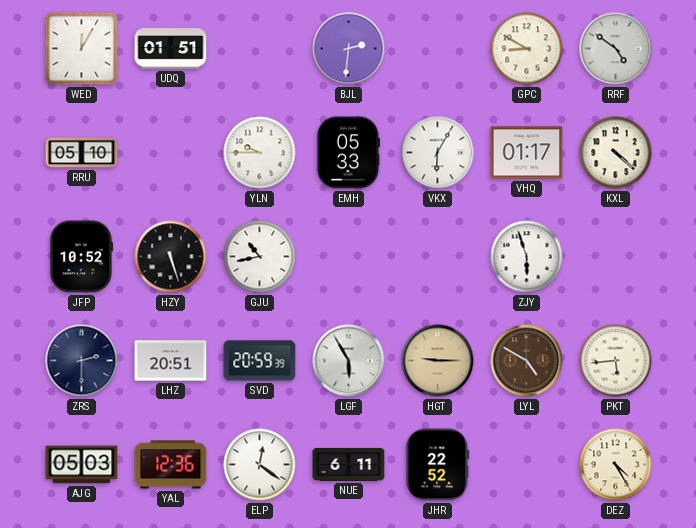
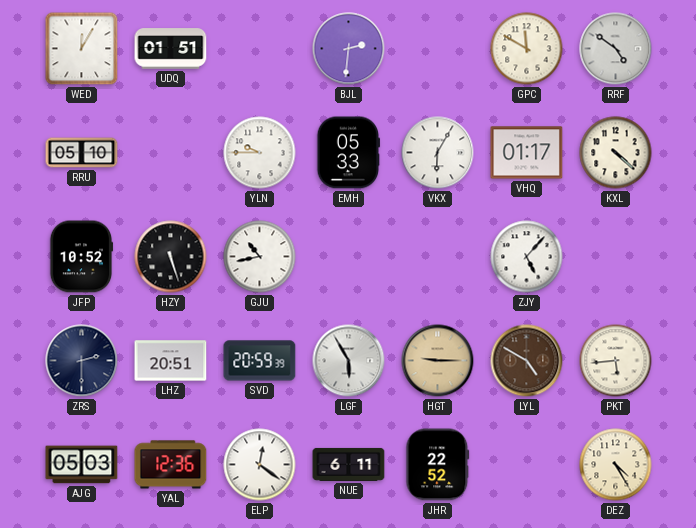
GPC: 8:50 -> 11:50
ZJY: 5:57 -> 5:07
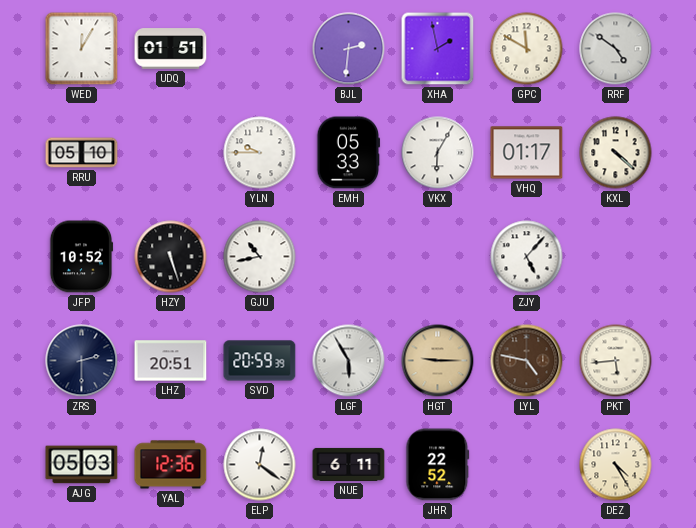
XHA: none -> 1:58
LYL: 4:50 -> 4:47
